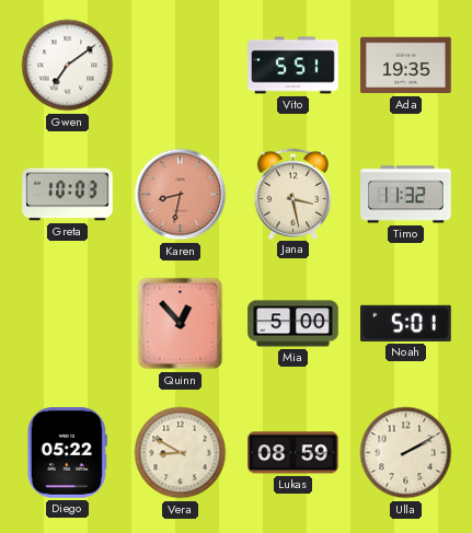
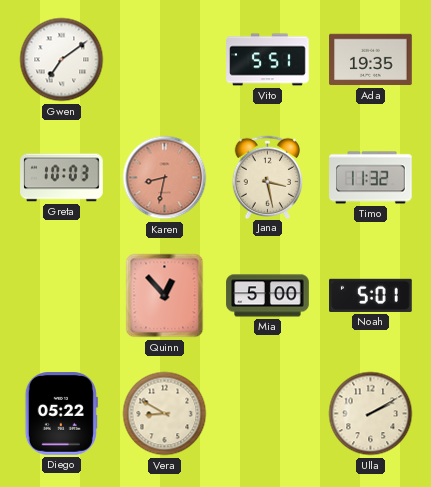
Lukas: 08:59 -> none
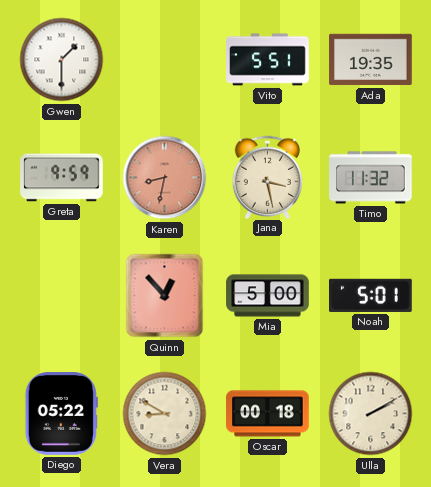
Gwen: 7:09 -> 1:30
Greta: 10:03 -> 9:59
Oscar: none -> 00:18
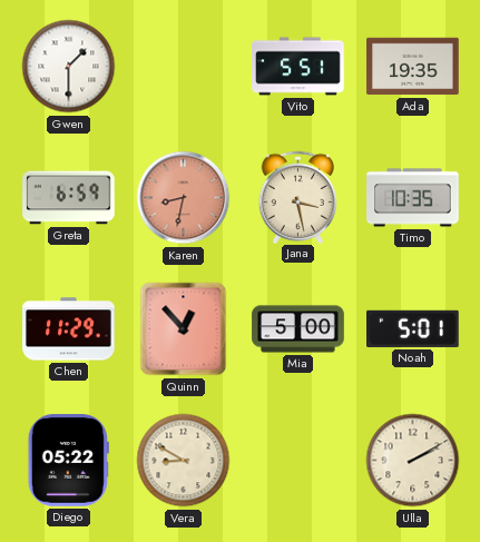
Greta: 9:59 -> 6:59
Timo: 11:32 -> 10:35
Chen: none -> 11:29
Oscar: 00:18 -> none
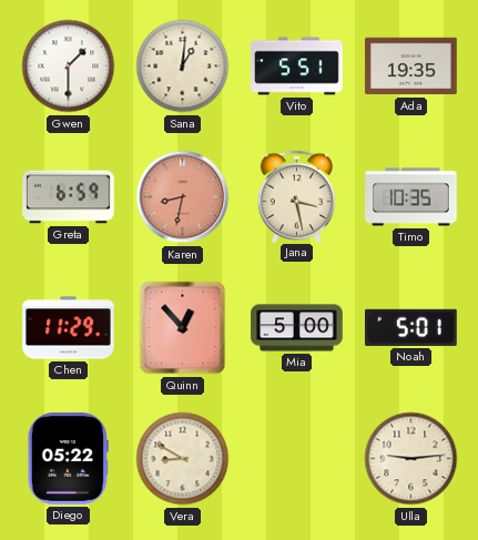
Sana: none -> 1:01
Ulla: 2:10 -> 9:14
